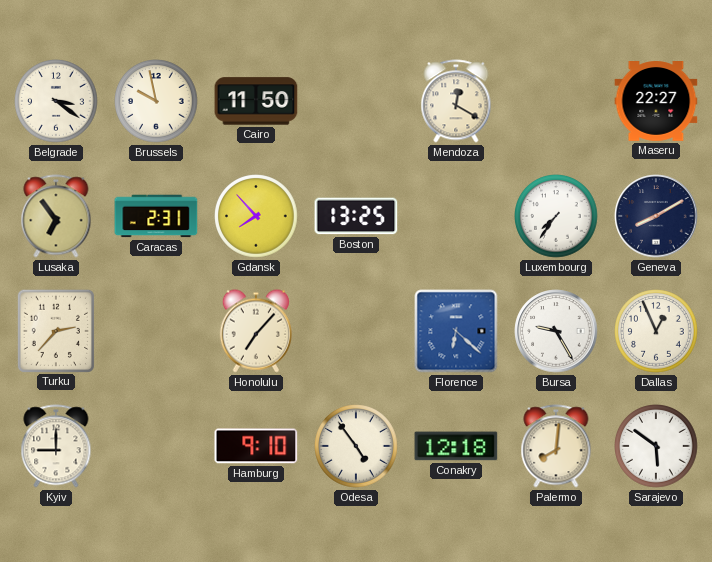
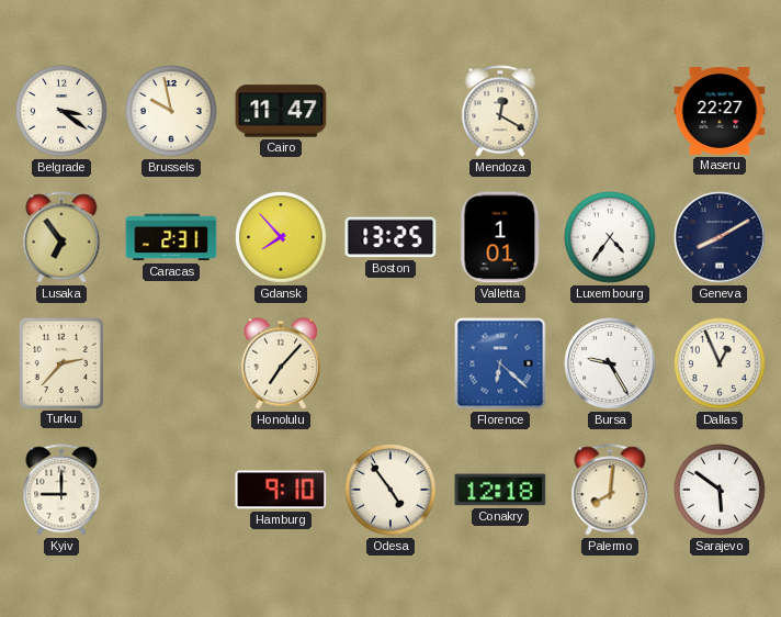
Cairo: 11:50 -> 11:47
Valletta: none -> 1:01
Luxembourg: 7:36 -> 4:36
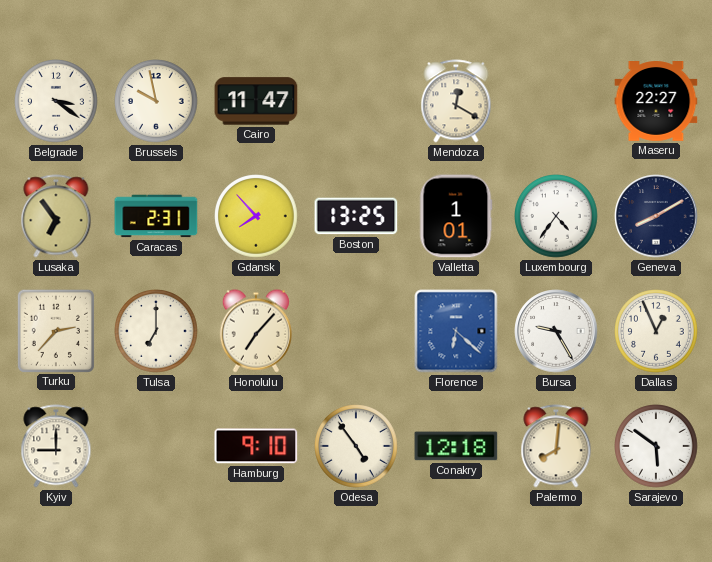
Tulsa: none -> 7:00
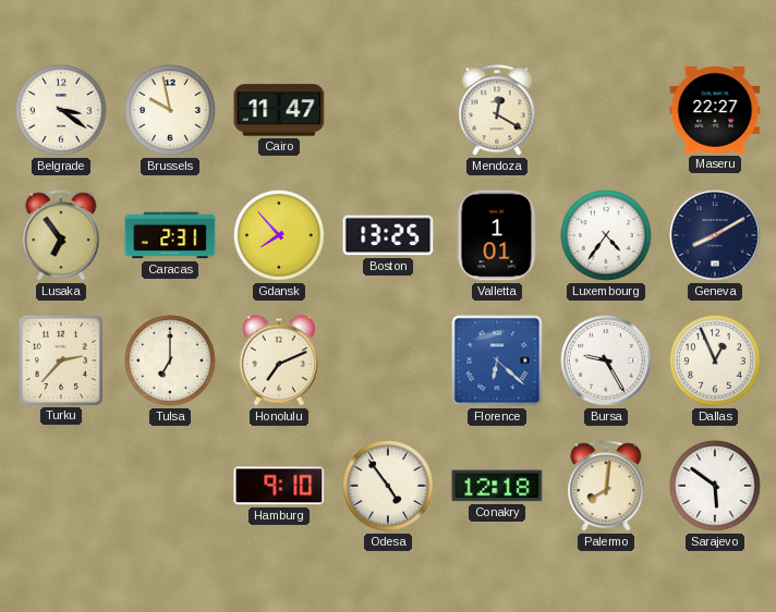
Honolulu: 7:07 -> 7:11
Kyiv: 9:00 -> none
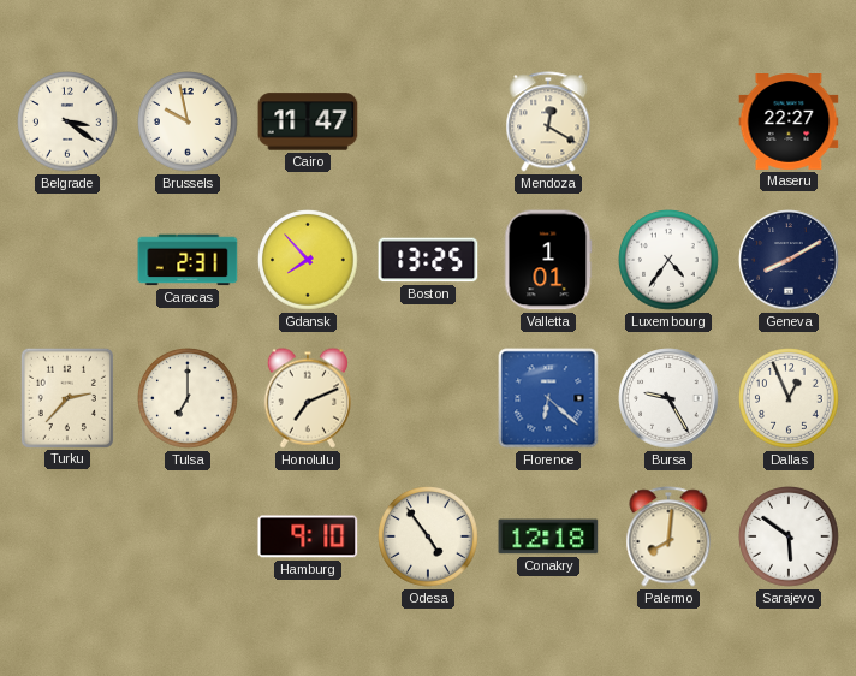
Lusaka: 6:54 -> none
